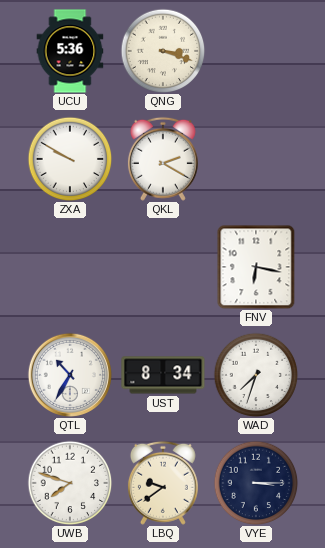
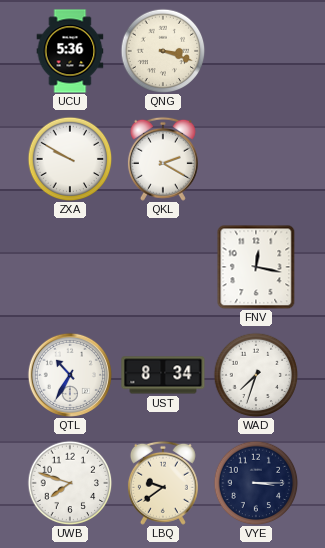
FNV: 6:17 -> 12:17
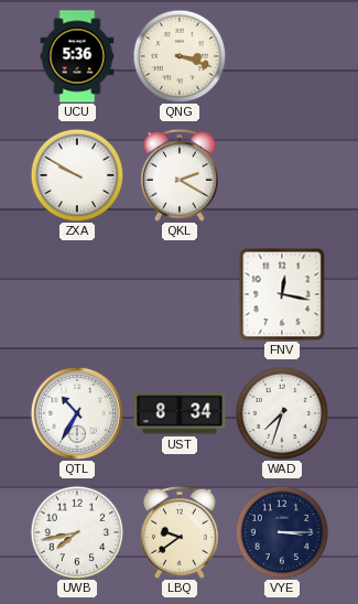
UWB: 7:48 -> 7:43
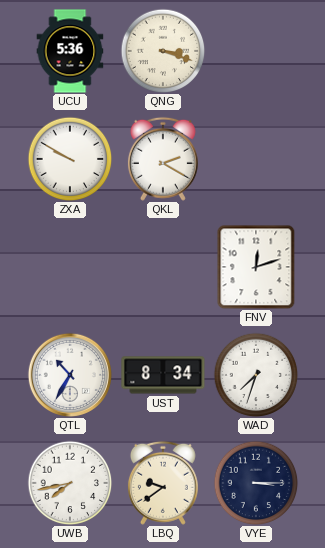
FNV: 12:17 -> 12:12
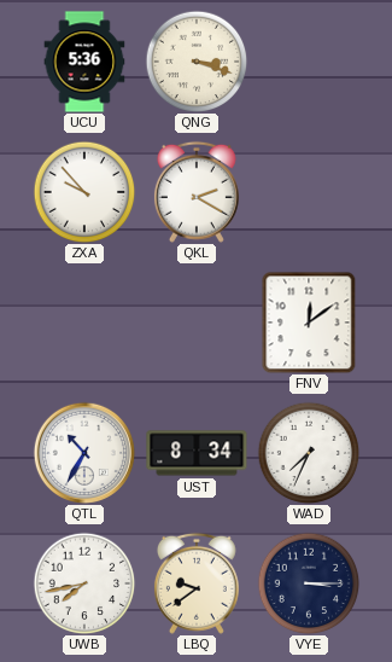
ZXA: 9:50 -> 9:53
FNV: 12:12 -> 12:09
WAD: 7:33 -> 7:34
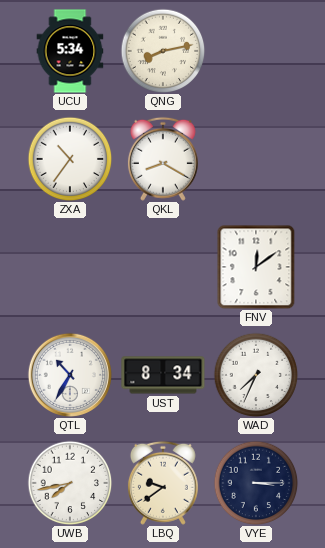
UCU: 5:36 -> 5:34
QNG: 3:18 -> 8:13
ZXA: 9:53 -> 10:36
QKL: 2:20 -> 8:20
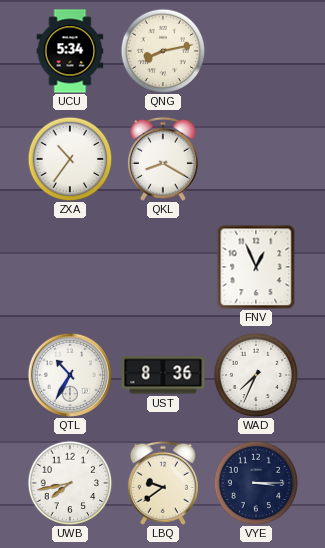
FNV: 12:09 -> 12:56
UST: 8:34 -> 8:36
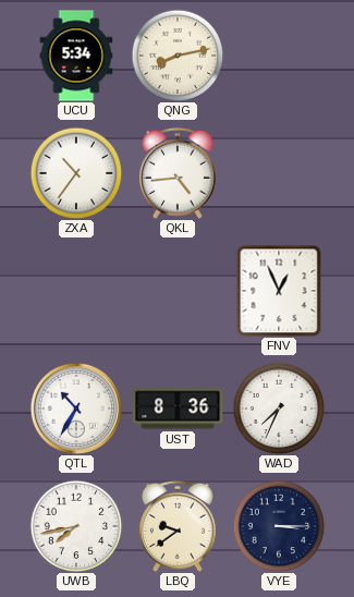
QKL: 8:20 -> 4:44
